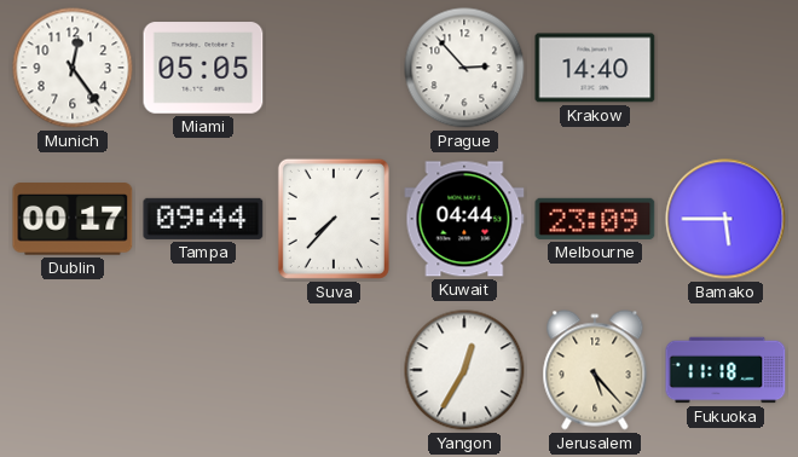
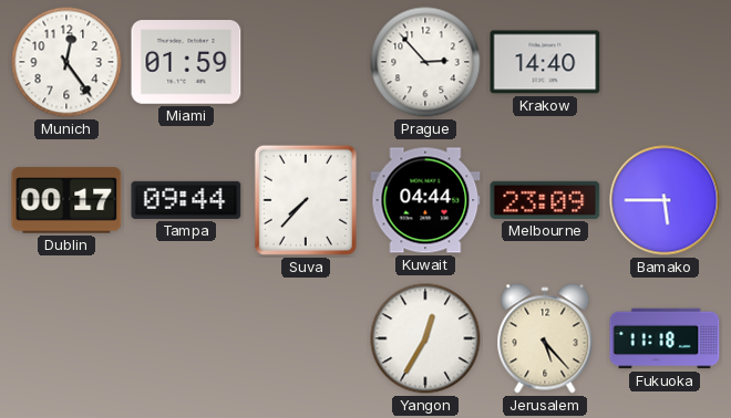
Miami: 05:05 -> 01:59
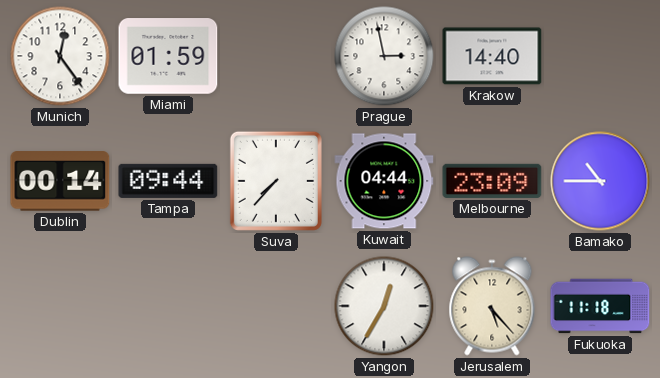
Prague: 2:53 -> 2:58
Dublin: 00:17 -> 00:14
Bamako: 5:45 -> 10:45
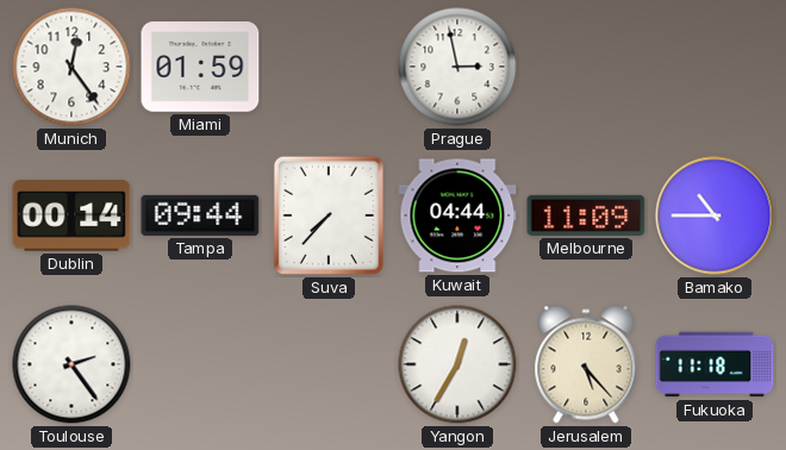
Krakow: 14:40 -> none
Melbourne: 23:09 -> 11:09
Toulouse: none -> 2:24
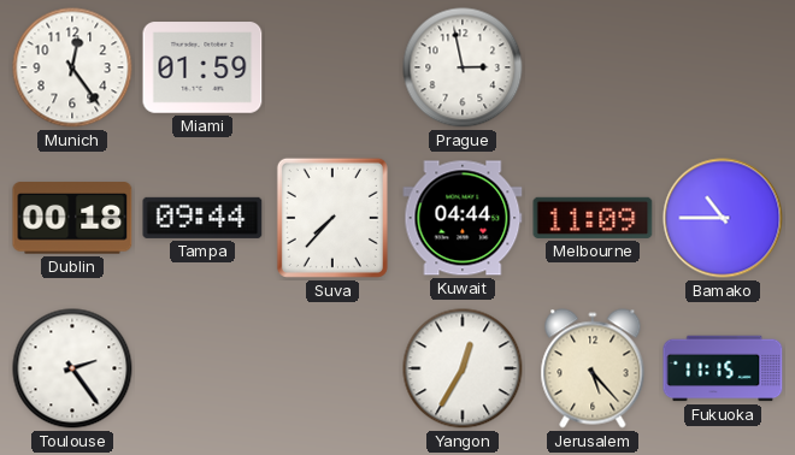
Dublin: 00:14 -> 00:18
Fukuoka: 11:18 -> 11:15
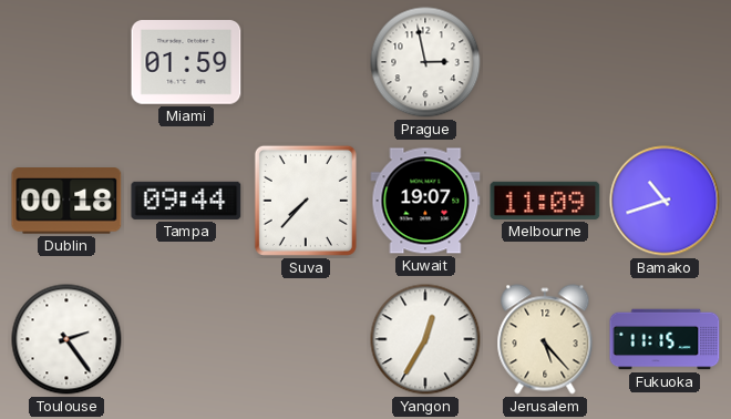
Munich: 12:24 -> none
Kuwait: 04:44 -> 19:07
Bamako: 10:45 -> 10:42
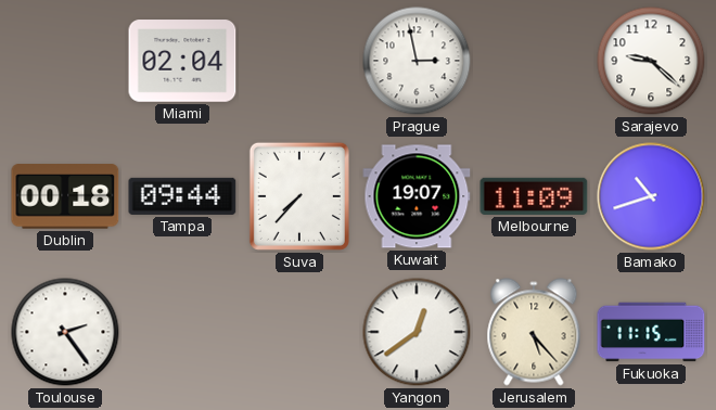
Miami: 01:59 -> 02:04
Sarajevo: none -> 9:22
Yangon: 12:35 -> 12:39
